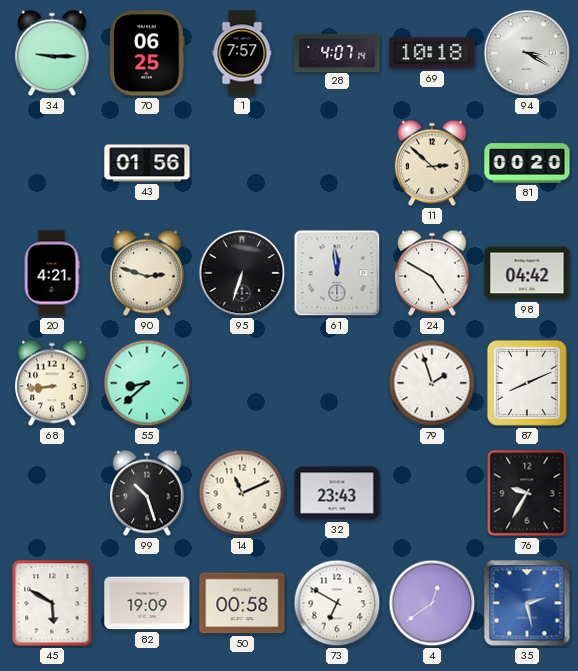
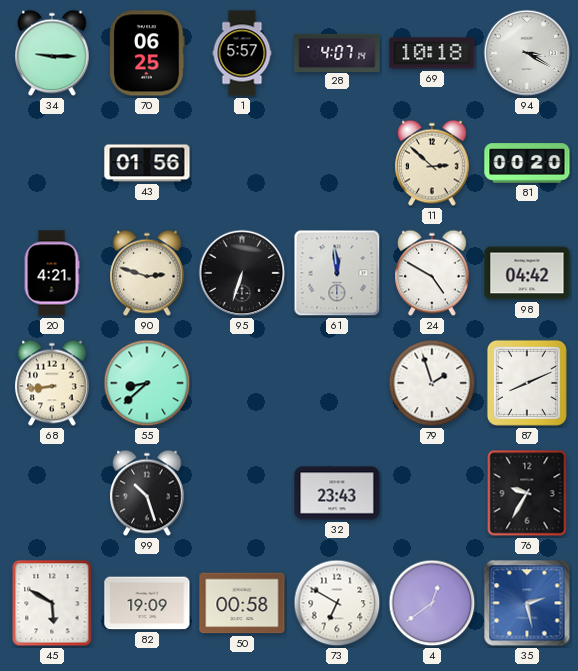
1: 7:57 -> 5:57
14: 11:11 -> none
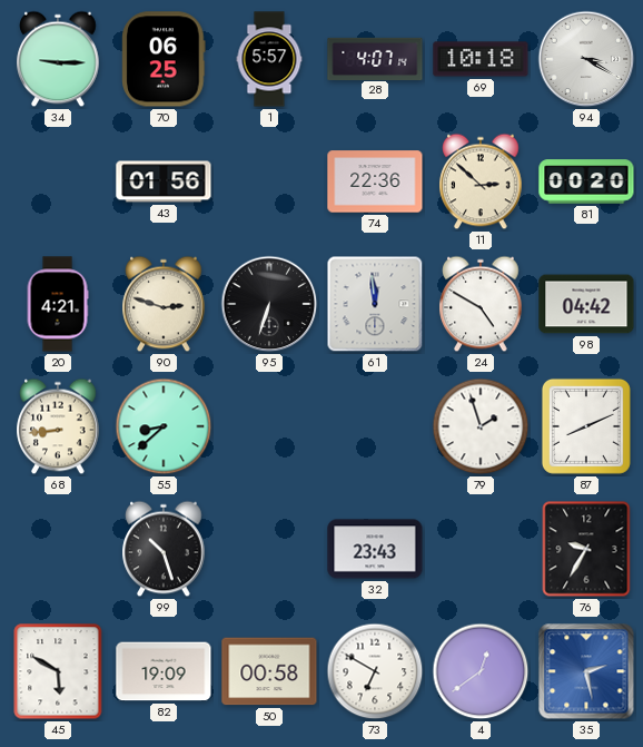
74: none -> 22:36
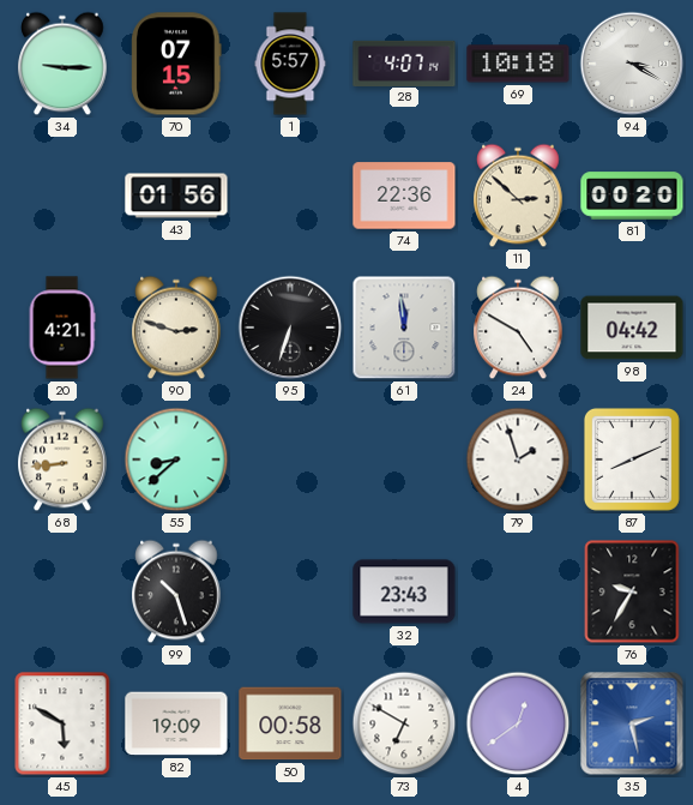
70: 06:25 -> 07:15
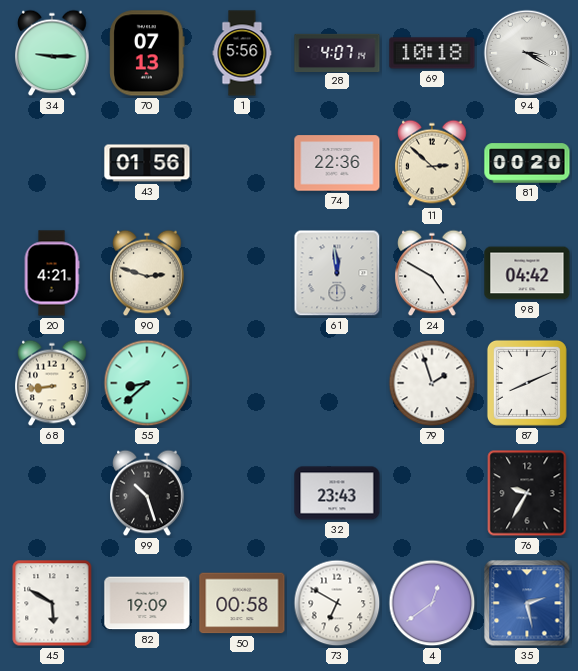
70: 07:15 -> 07:13
1: 5:57 -> 5:56
95: 6:33 -> none
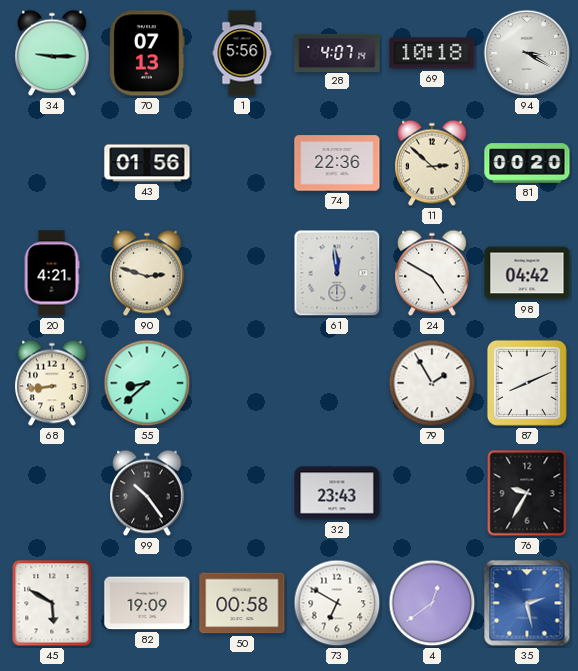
79: 1:57 -> 1:55
99: 10:27 -> 10:24
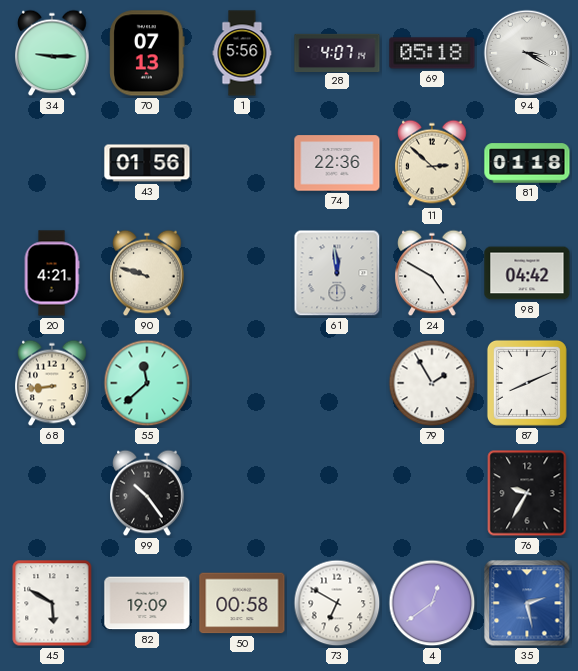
69: 10:18 -> 05:18
81: 00:20 -> 01:18
90: 2:48 -> 9:48
55: 8:38 -> 11:38
32: 23:43 -> none
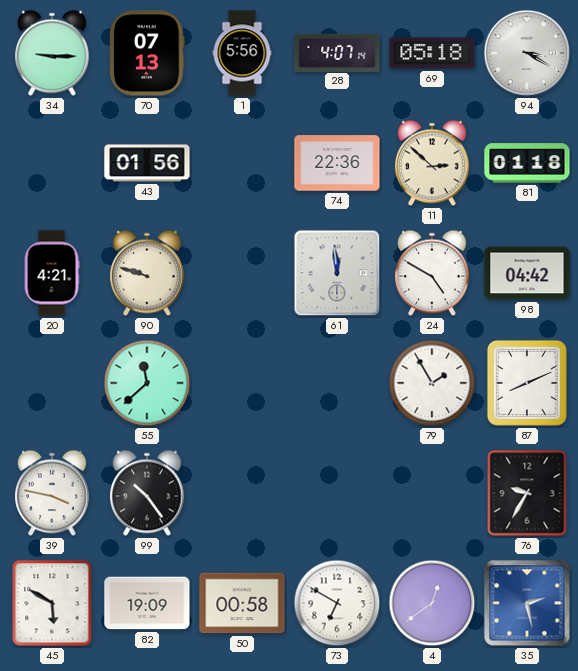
68: 8:44 -> none
39: none -> 3:47
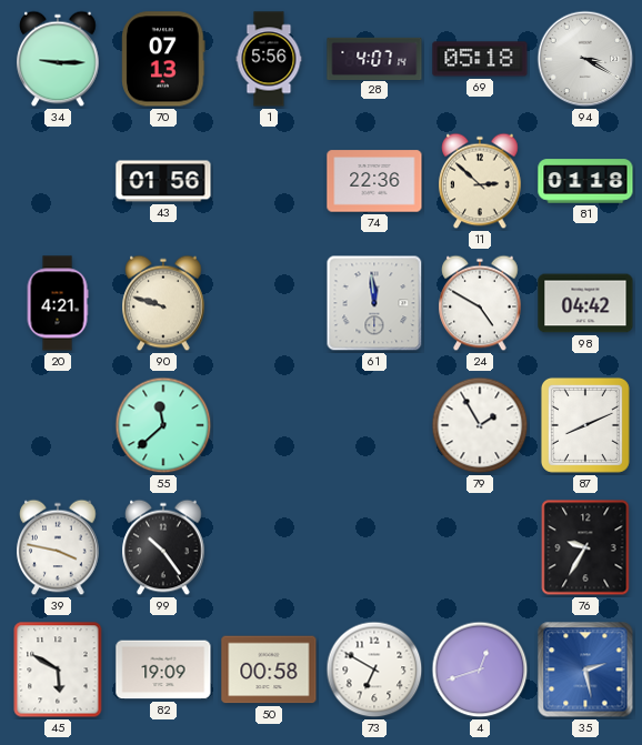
4: 12:39 -> 12:42
